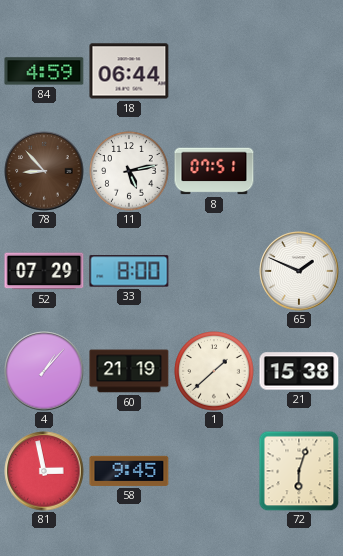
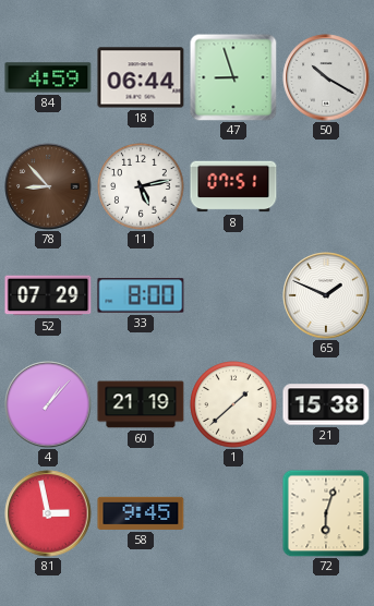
47: none -> 8:57
50: none -> 10:20
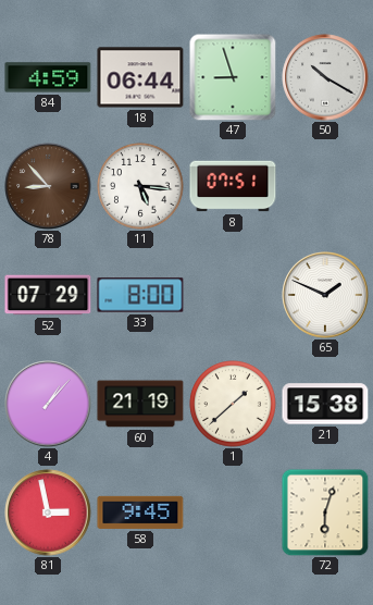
11: 5:13 -> 5:16
